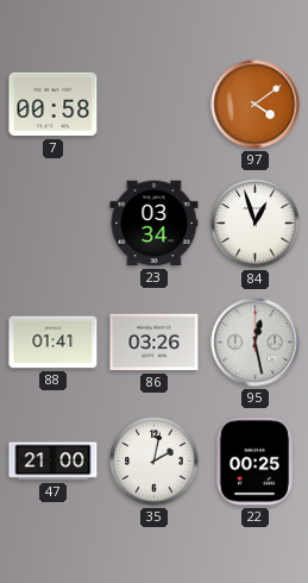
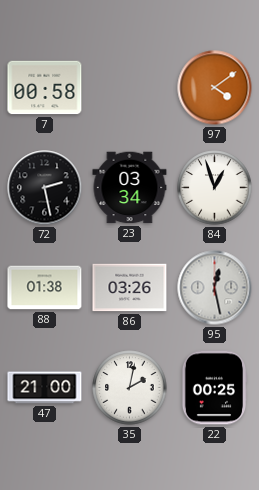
72: none -> 2:28
88: 01:41 -> 01:38
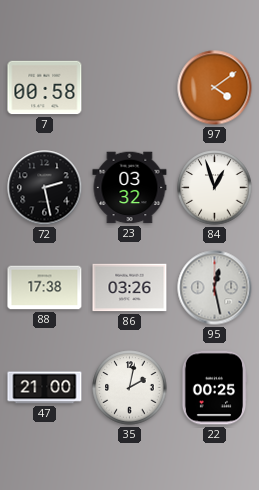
23: 03:34 -> 03:32
88: 01:38 -> 17:38
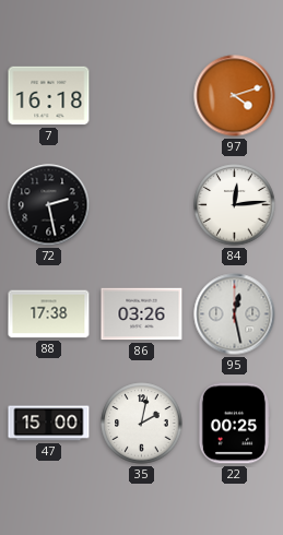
7: 00:58 -> 16:18
97: 4:09 -> 4:12
23: 03:32 -> none
84: 12:57 -> 12:14
47: 21:00 -> 15:00
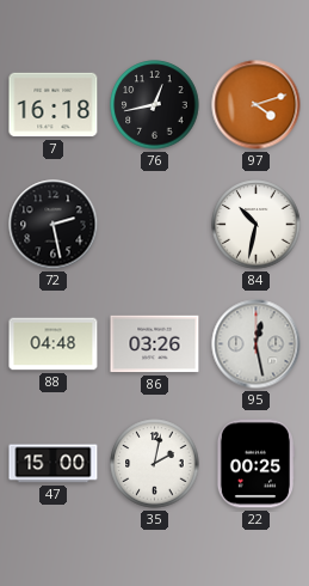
76: none -> 12:43
84: 12:14 -> 10:32
88: 17:38 -> 04:48
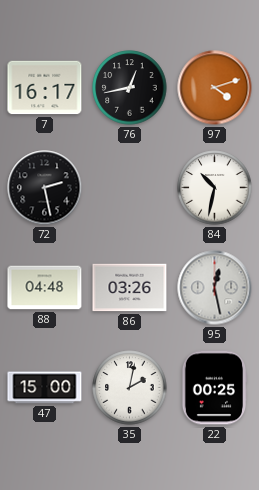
7: 16:18 -> 16:17
